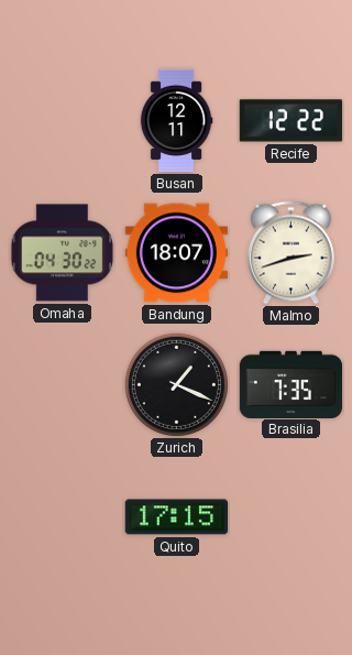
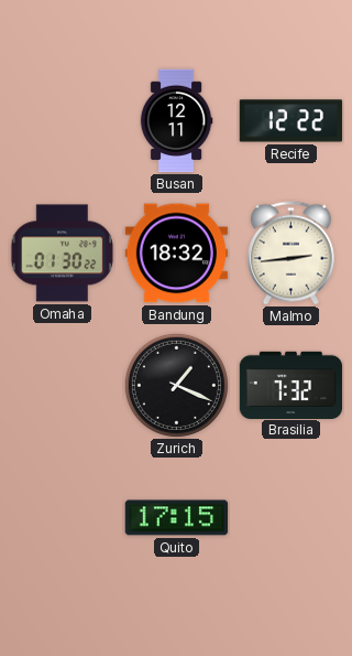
Omaha: 04:30 -> 01:30
Bandung: 18:07 -> 18:32
Malmo: 2:42 -> 2:44
Brasilia: 7:35 -> 7:32
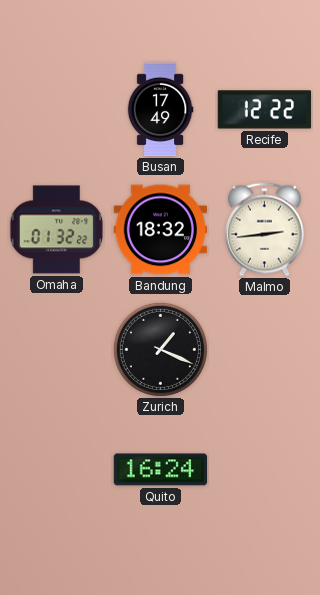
Busan: 12:11 -> 17:49
Omaha: 01:30 -> 01:32
Brasilia: 7:32 -> none
Quito: 17:15 -> 16:24
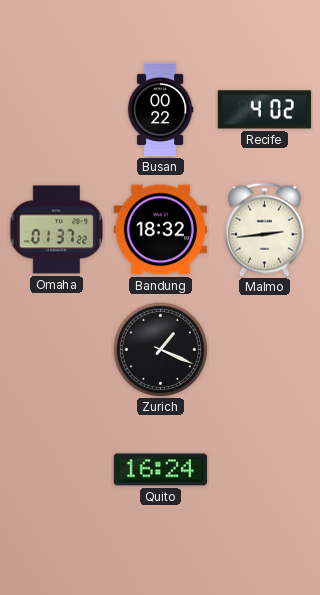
Busan: 17:49 -> 00:22
Recife: 12:22 -> 4:02
Omaha: 01:32 -> 01:37
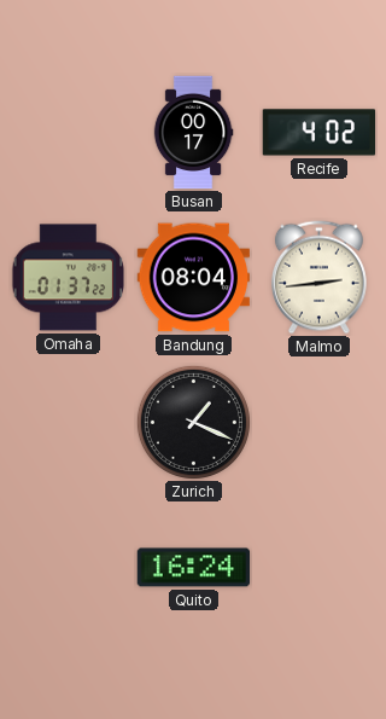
Busan: 00:22 -> 00:17
Bandung: 18:32 -> 08:04
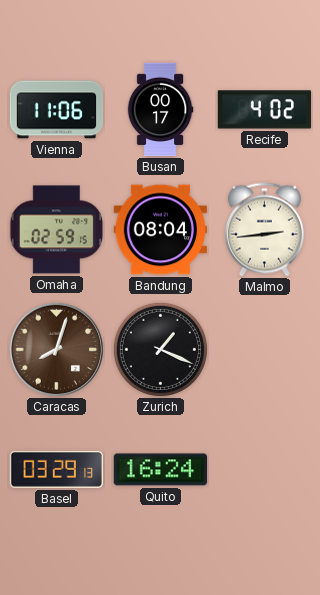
Vienna: none -> 11:06
Omaha: 01:37 -> 02:59
Caracas: none -> 8:03
Basel: none -> 03:29
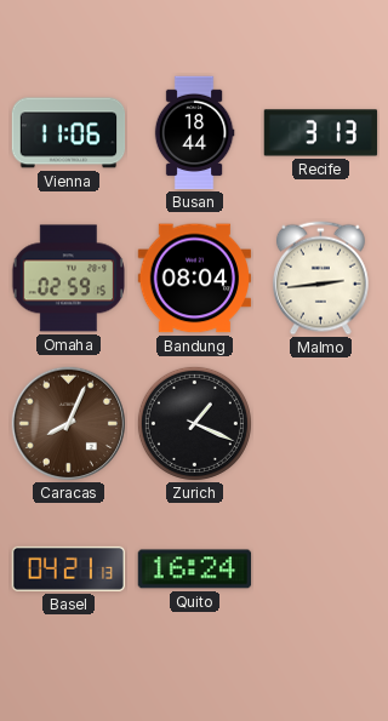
Busan: 00:17 -> 18:44
Recife: 4:02 -> 3:13
Caracas: 8:03 -> 8:04
Basel: 03:29 -> 04:21
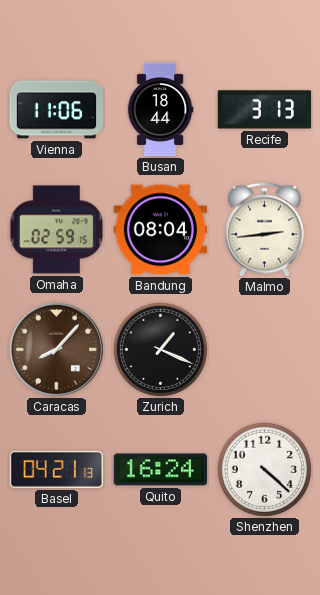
Caracas: 8:04 -> 8:07
Shenzhen: none -> 4:22
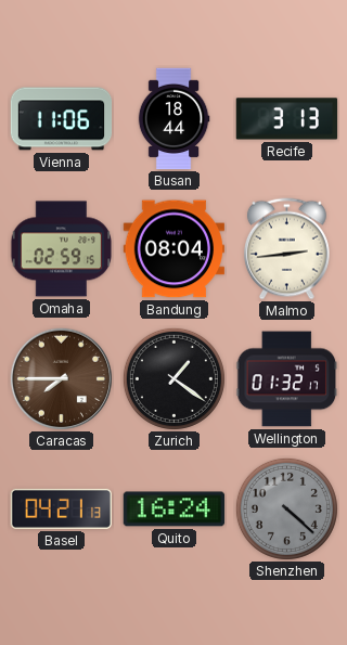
Caracas: 8:07 -> 7:45
Zurich: 1:19 -> 1:21
Wellington: none -> 01:32
Shenzhen dial: white -> grey
